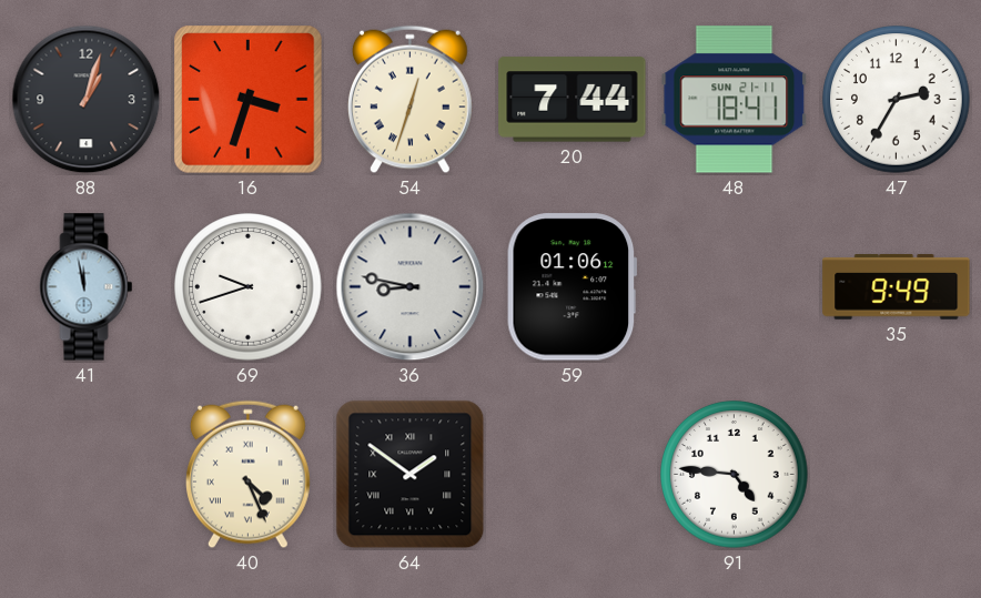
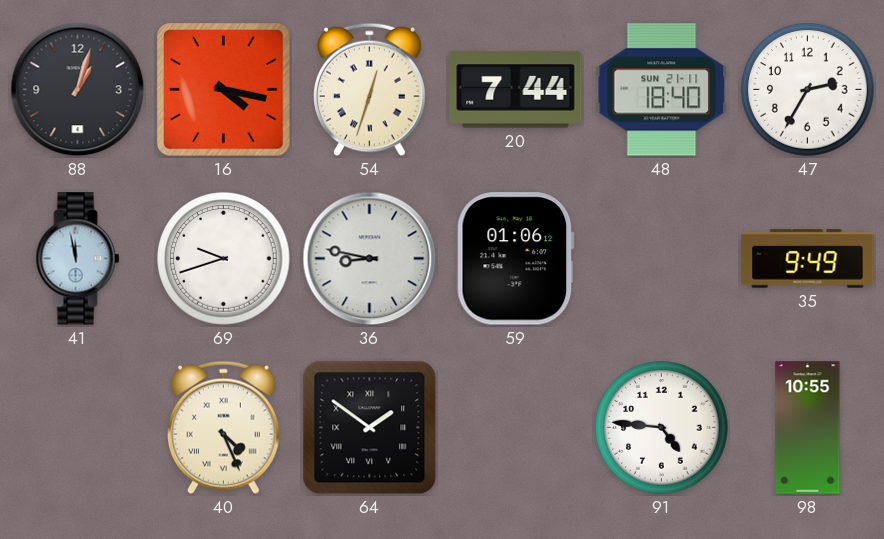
16: 3:33 -> 4:17
48: 18:41 -> 18:40
98: none -> 10:55
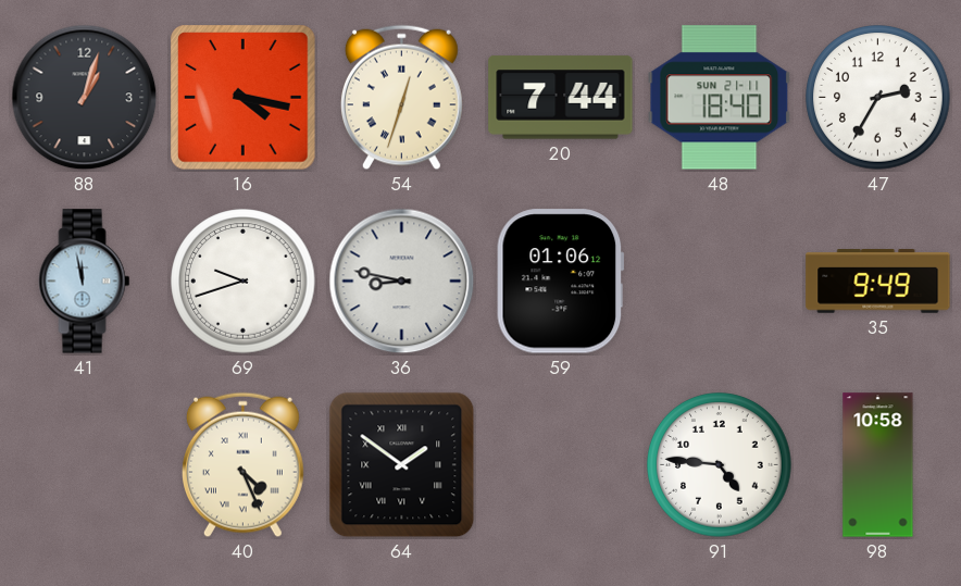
98: 10:55 -> 10:58
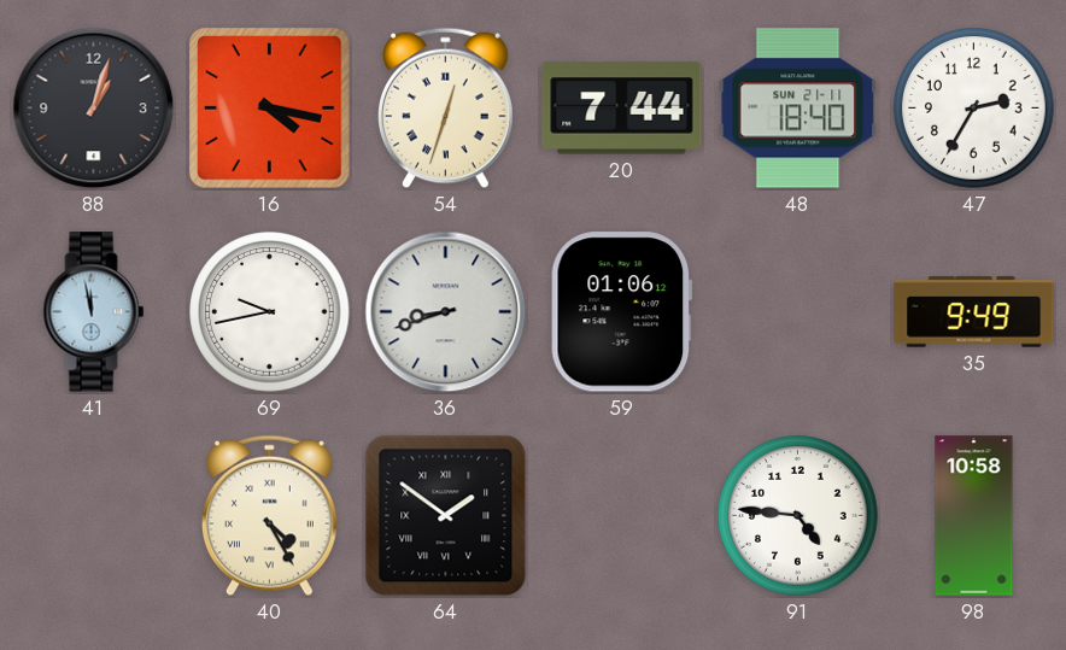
69: 9:42 -> 9:43
36: 8:47 -> 8:42
40: 4:26 -> 4:25
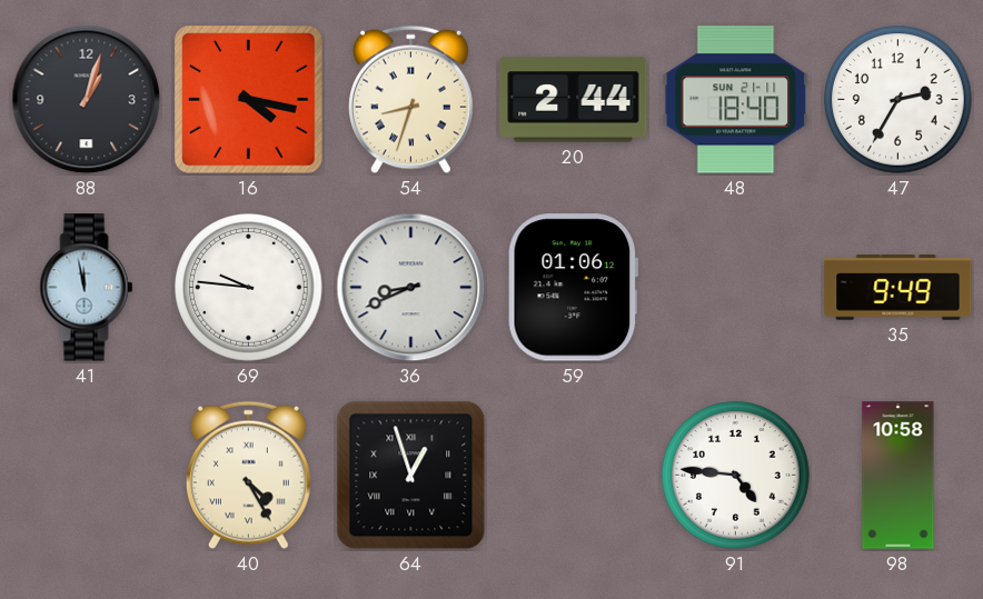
54: 12:33 -> 8:33
20: 7:44 -> 2:44
69: 9:43 -> 9:46
36: 8:42 -> 8:41
64: 1:51 -> 12:57
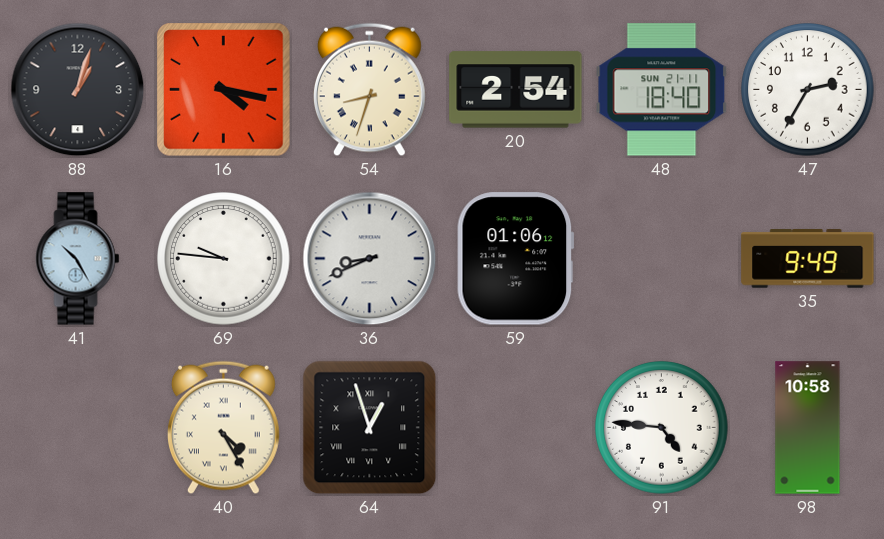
20: 2:44 -> 2:54
41: 11:58 -> 10:25
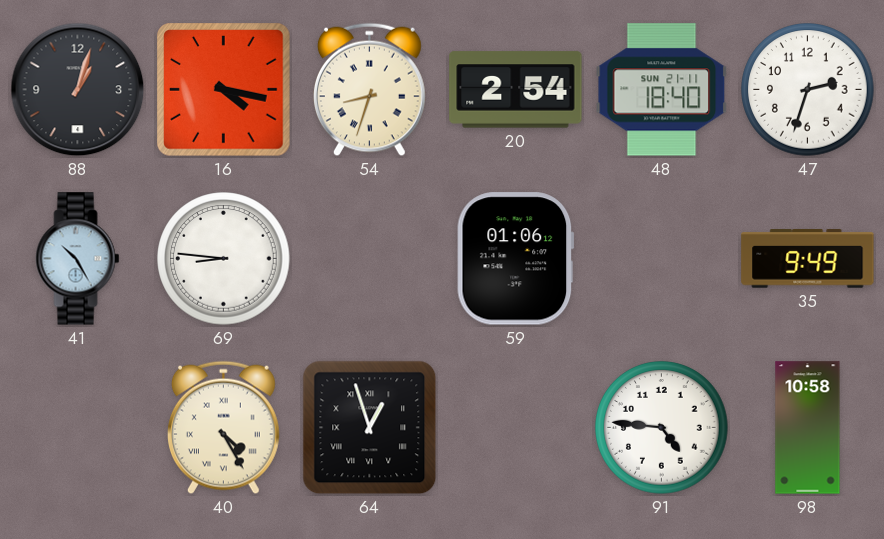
47: 2:35 -> 2:33
69: 9:46 -> 8:46
36: 8:41 -> none
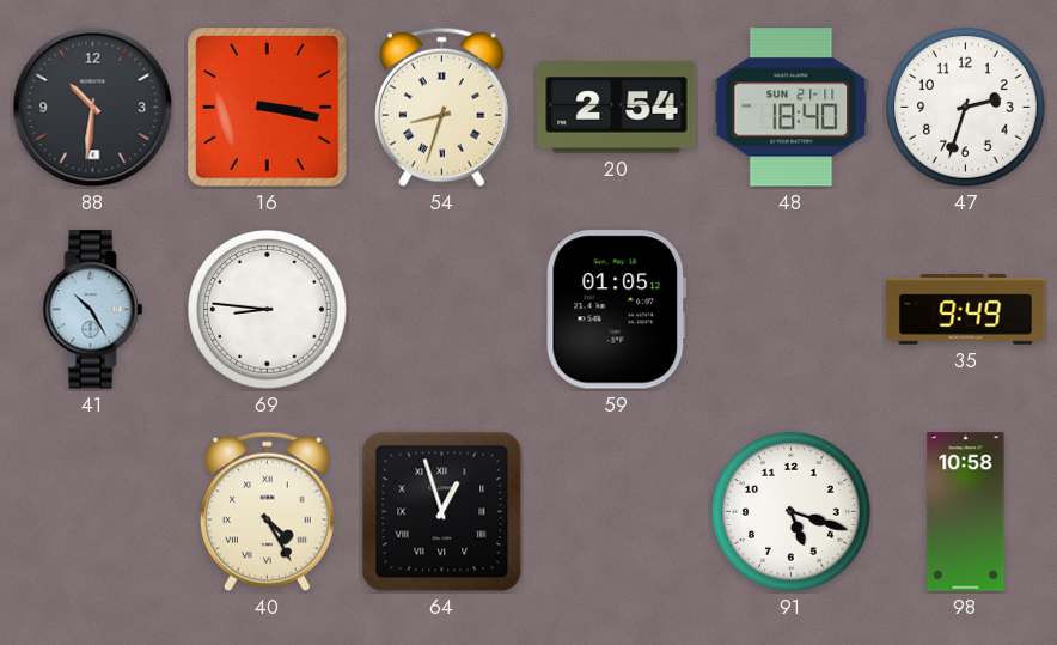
88: 1:03 -> 10:31
16: 4:17 -> 3:17
59: 01:06 -> 01:05
91: 4:46 -> 5:18
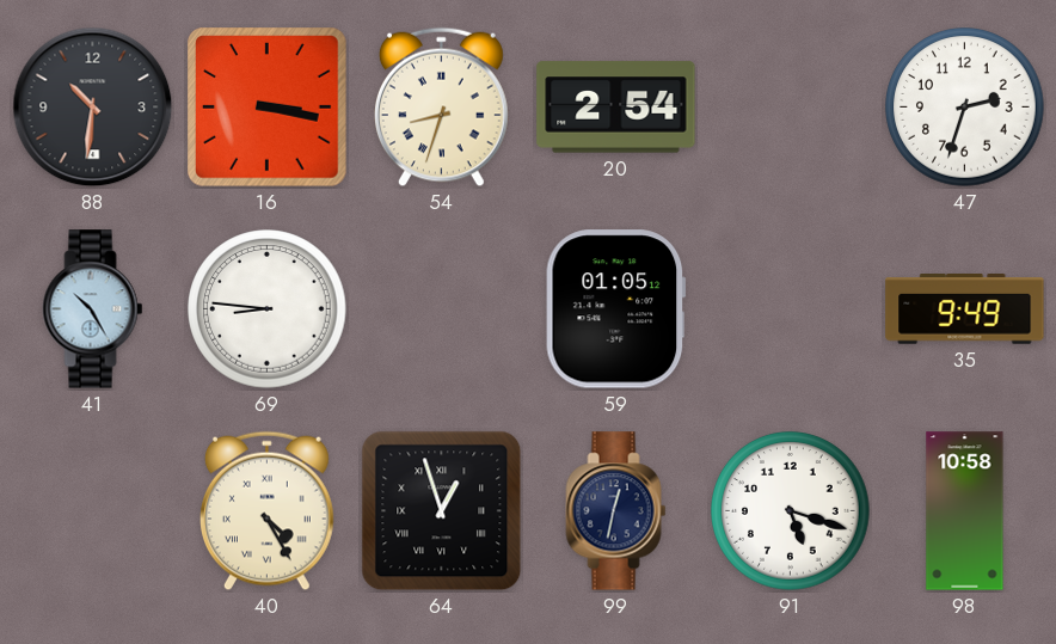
48: 18:40 -> none
99: none -> 12:32
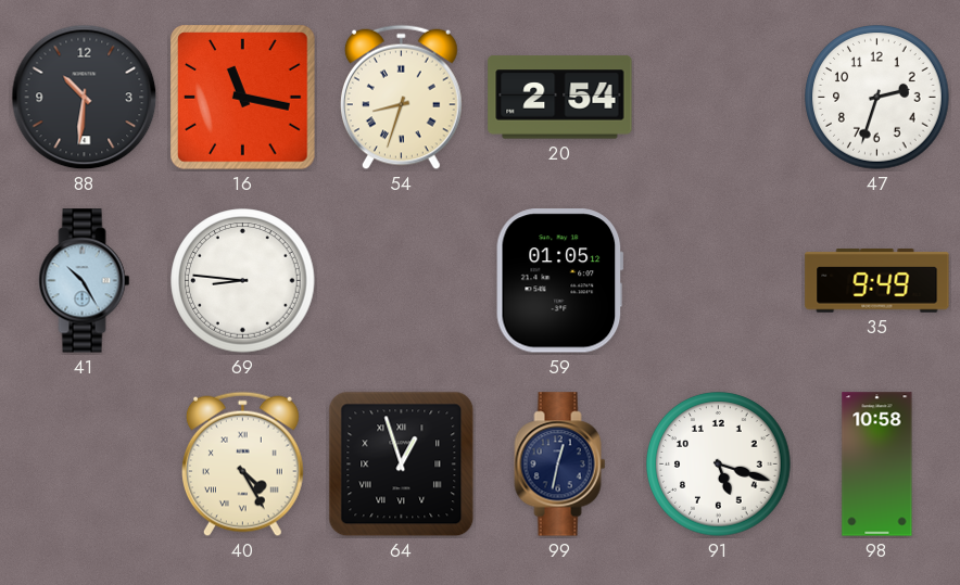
16: 3:17 -> 11:17
